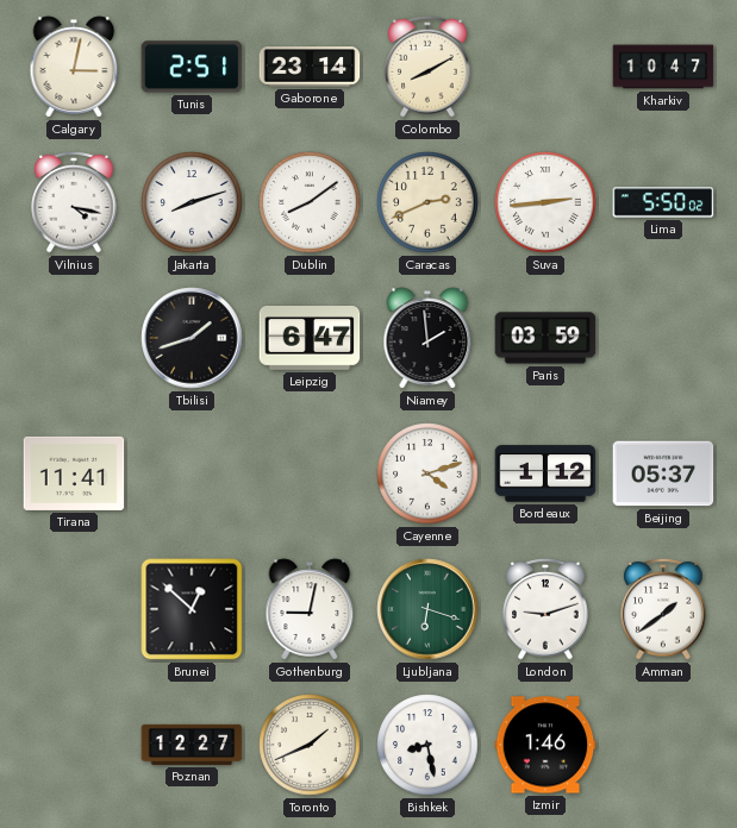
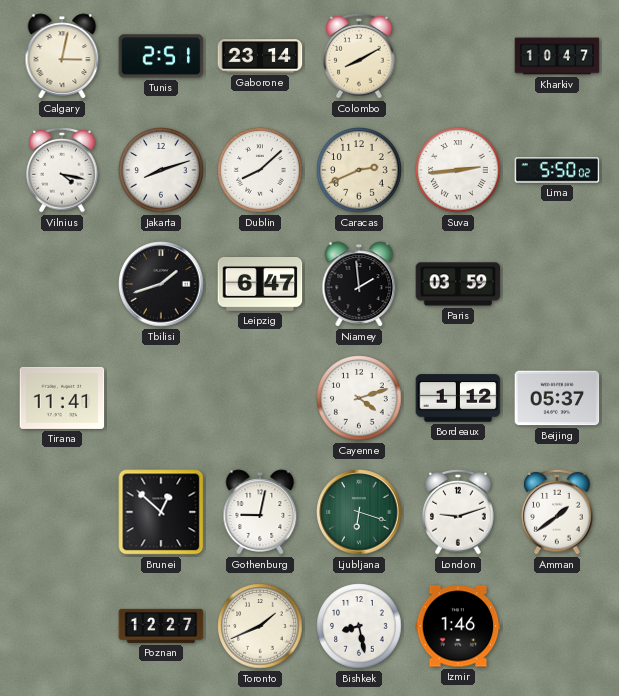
Dublin: 8:09 -> 8:08
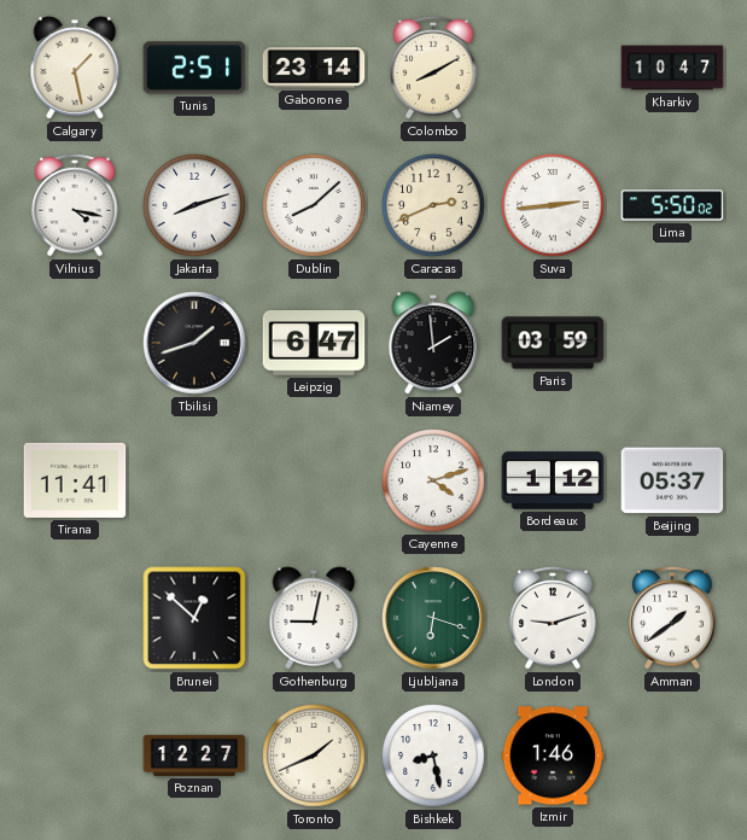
Calgary: 3:02 -> 1:28
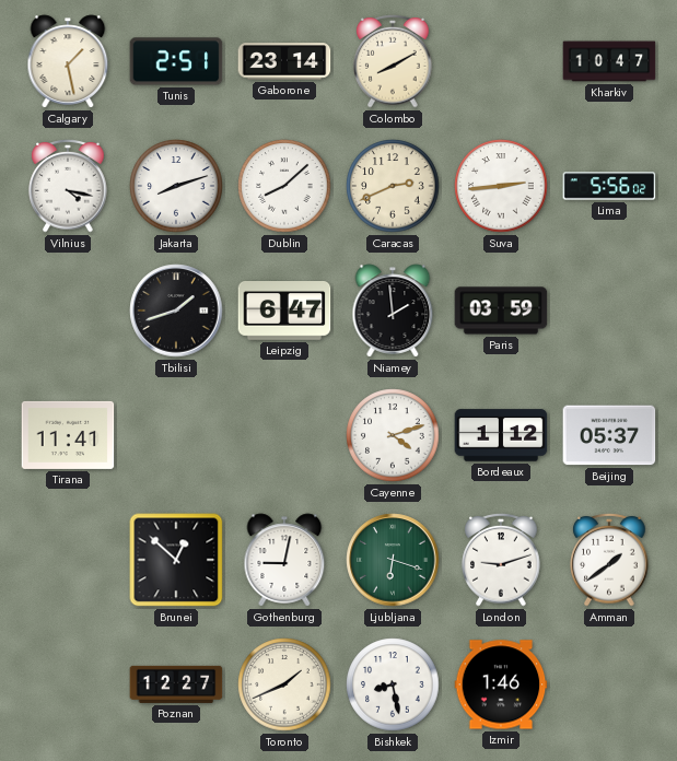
Lima: 5:50 -> 5:56
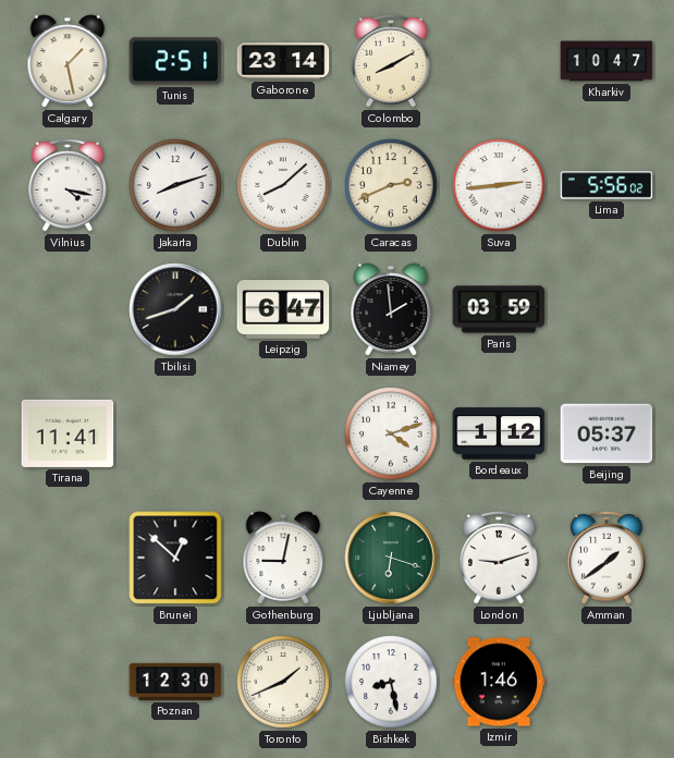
Poznan: 12:27 -> 12:30
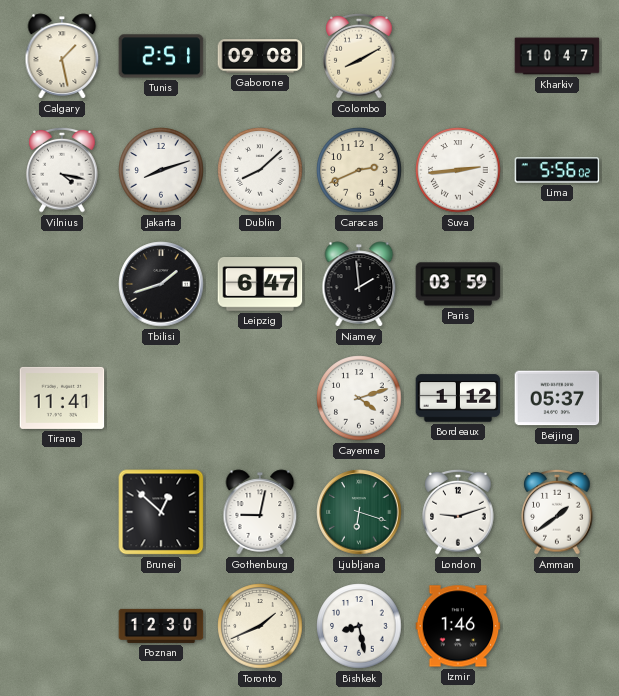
Gaborone: 23:14 -> 09:08
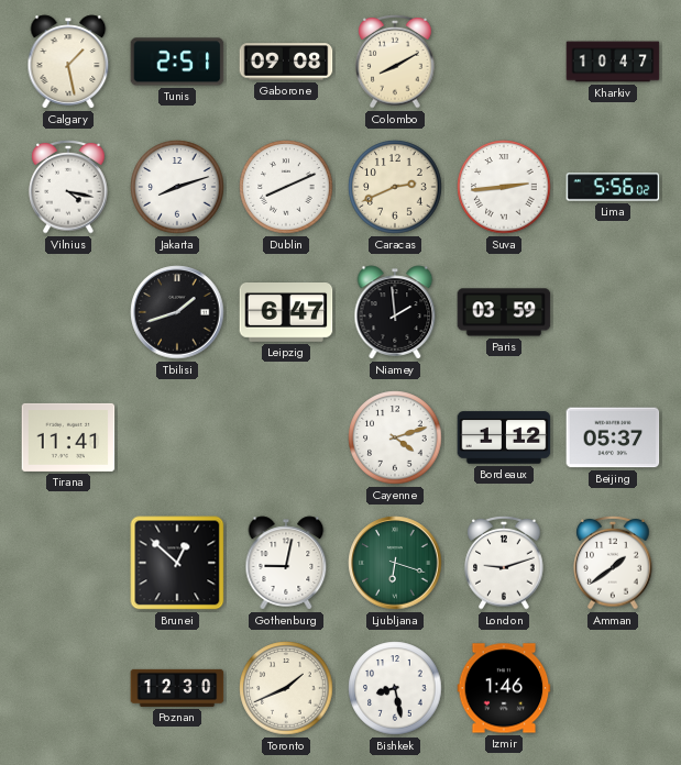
Dublin: 8:08 -> 8:11
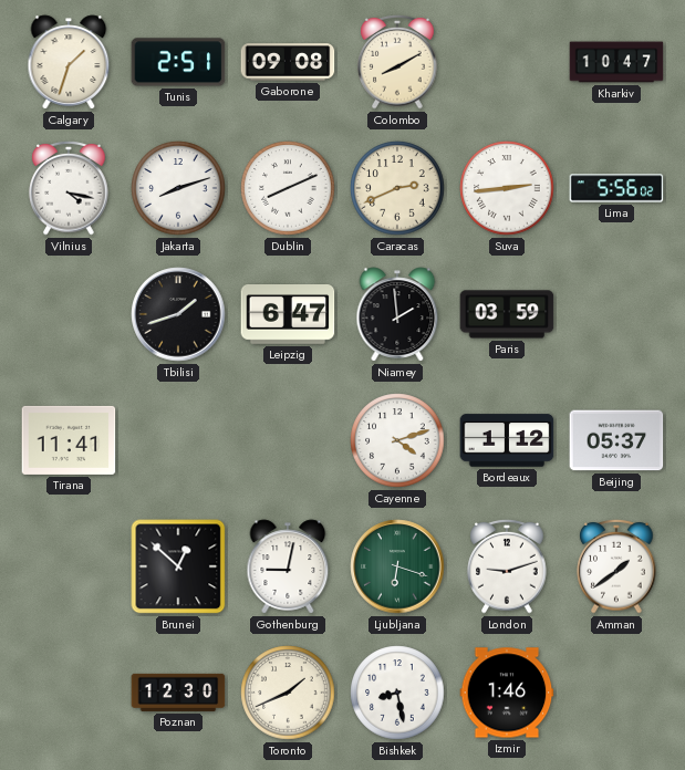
Calgary: 1:28 -> 1:33
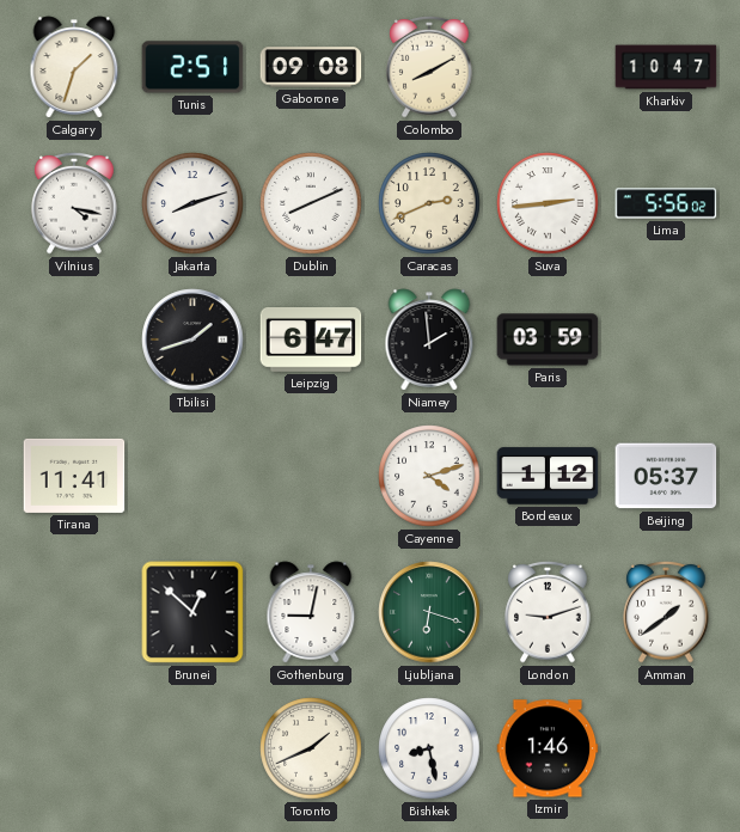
Poznan: 12:30 -> none
